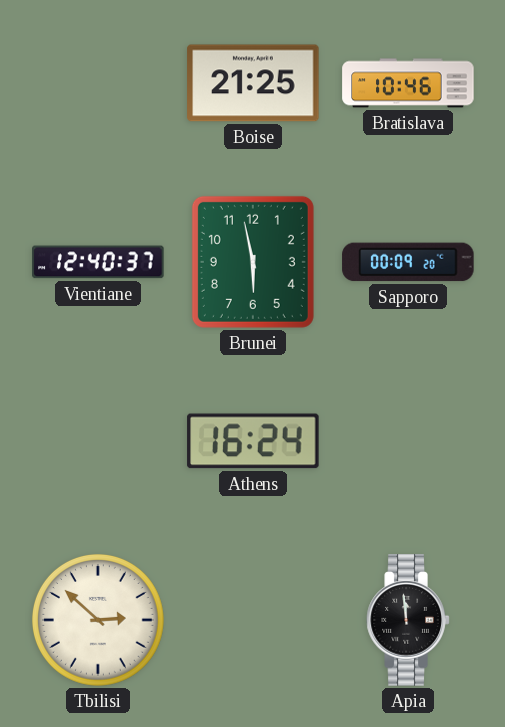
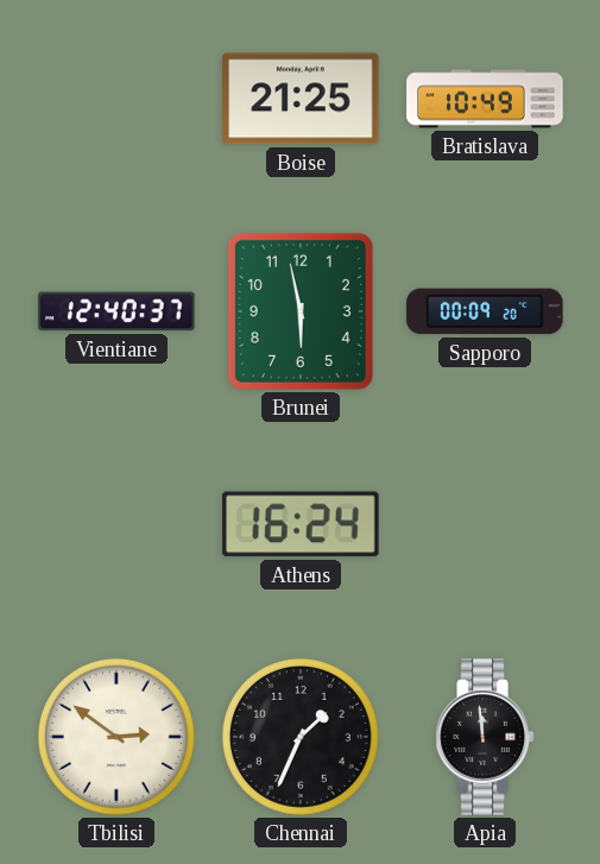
Bratislava: 10:46 -> 10:49
Tbilisi: 2:52 -> 2:51
Chennai: none -> 1:34
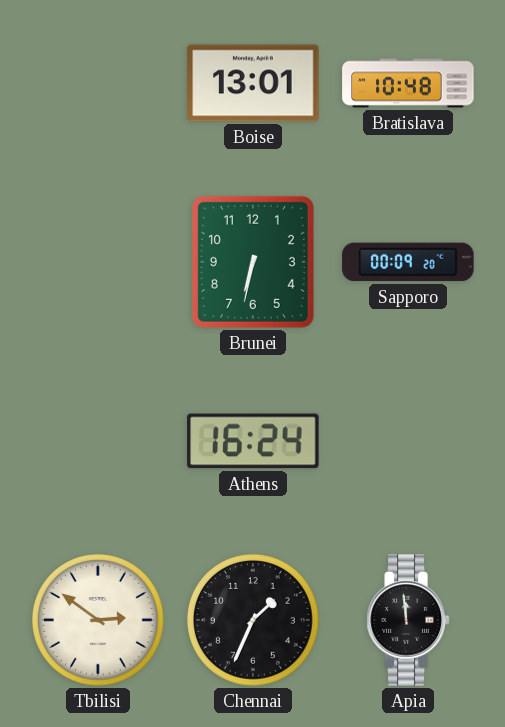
Boise: 21:25 -> 13:01
Bratislava: 10:49 -> 10:48
Vientiane: 12:40 -> none
Brunei: 5:58 -> 6:32
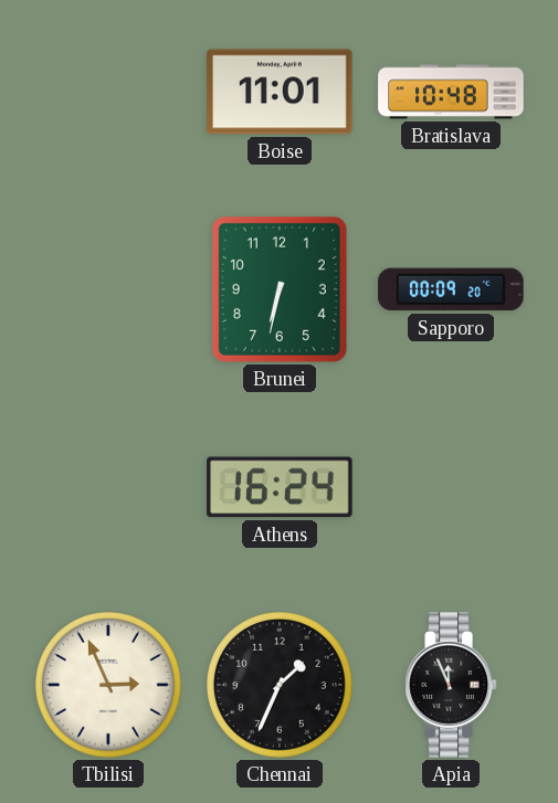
Boise: 13:01 -> 11:01
Tbilisi: 2:51 -> 2:56
Apia: 11:59 -> 11:56
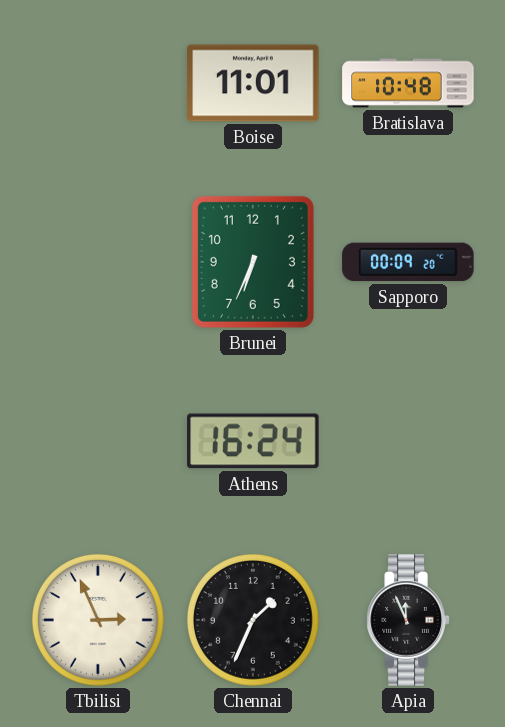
Brunei: 6:32 -> 6:34
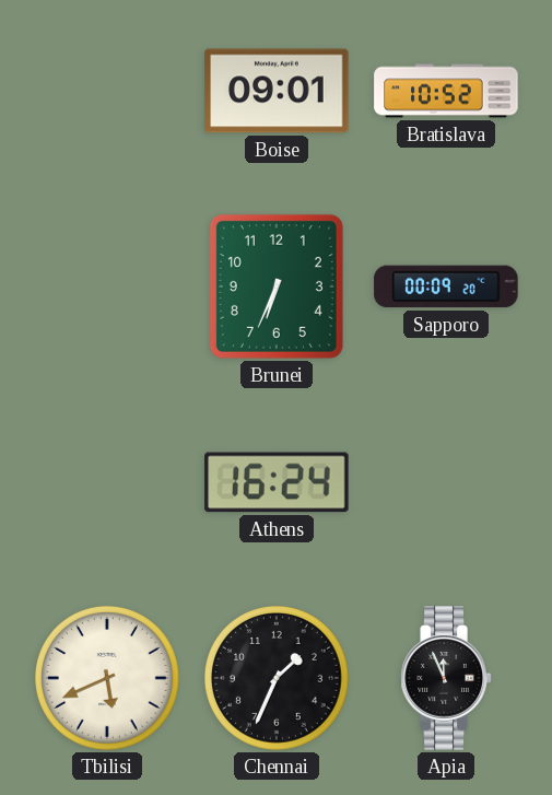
Boise: 11:01 -> 09:01
Bratislava: 10:48 -> 10:52
Tbilisi: 2:56 -> 5:41
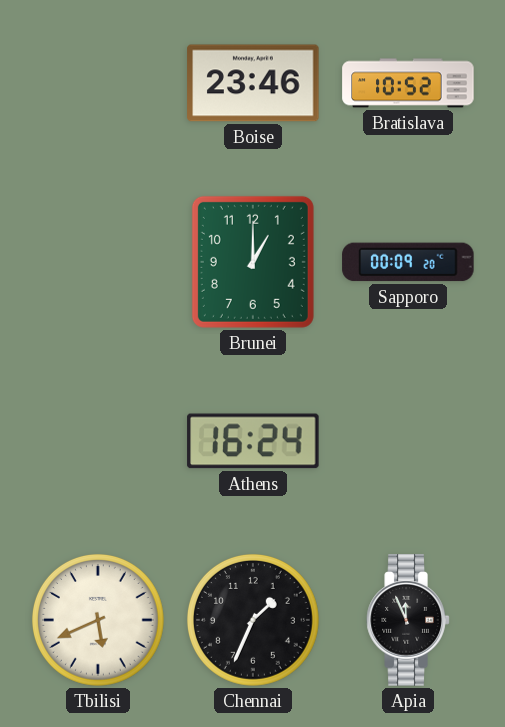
Boise: 09:01 -> 23:46
Brunei: 6:34 -> 1:00
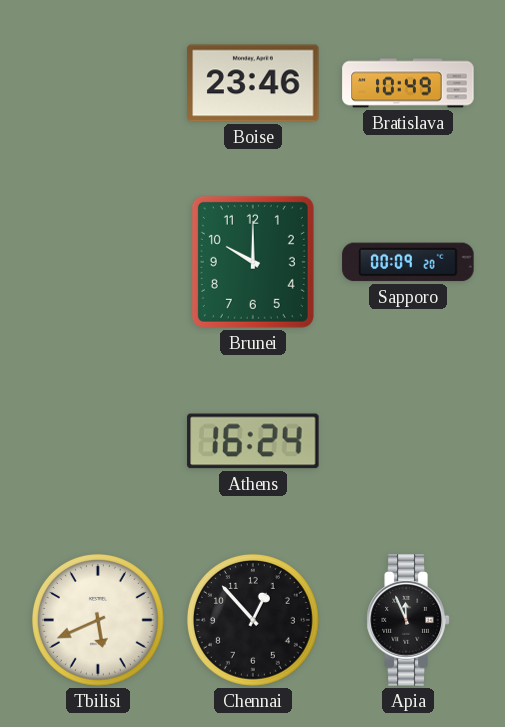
Bratislava: 10:52 -> 10:49
Brunei: 1:00 -> 10:00
Chennai: 1:34 -> 12:53
